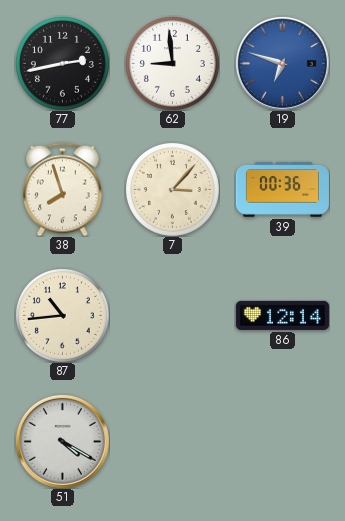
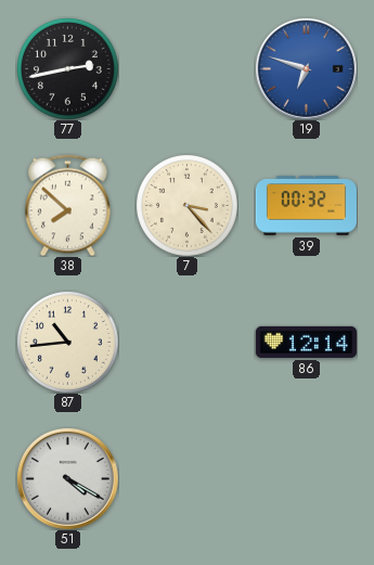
62: 8:59 -> none
38: 7:57 -> 7:52
7: 3:07 -> 3:23
39: 00:36 -> 00:32
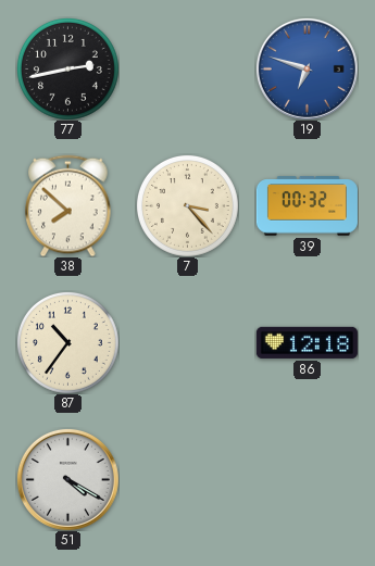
87: 10:44 -> 10:36
86: 12:14 -> 12:18
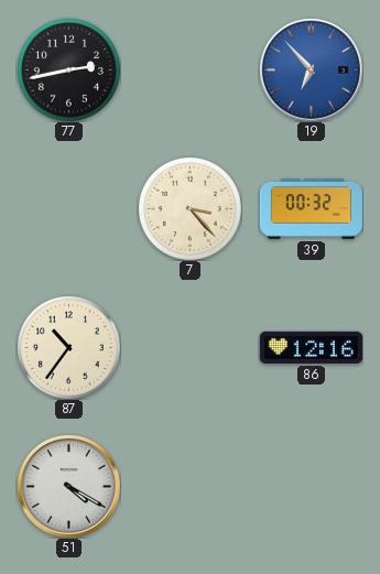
19: 6:48 -> 6:53
38: 7:52 -> none
86: 12:18 -> 12:16
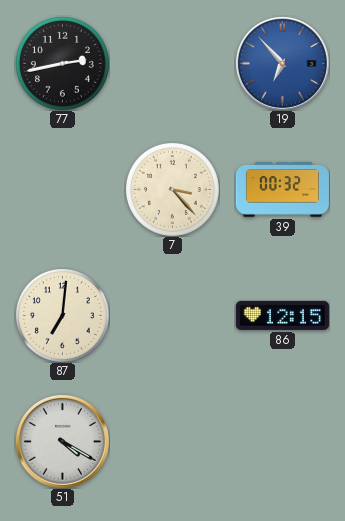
87: 10:36 -> 7:01
86: 12:16 -> 12:15
